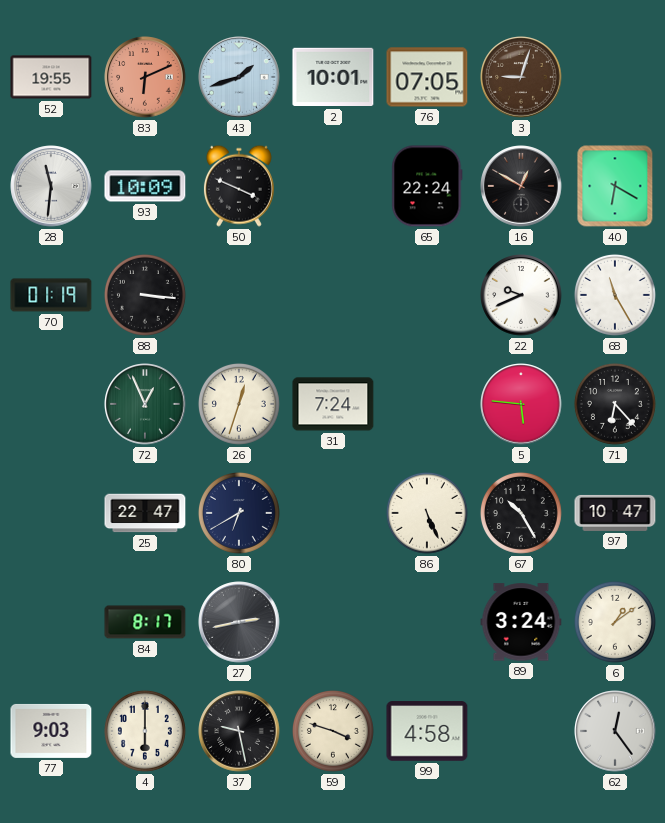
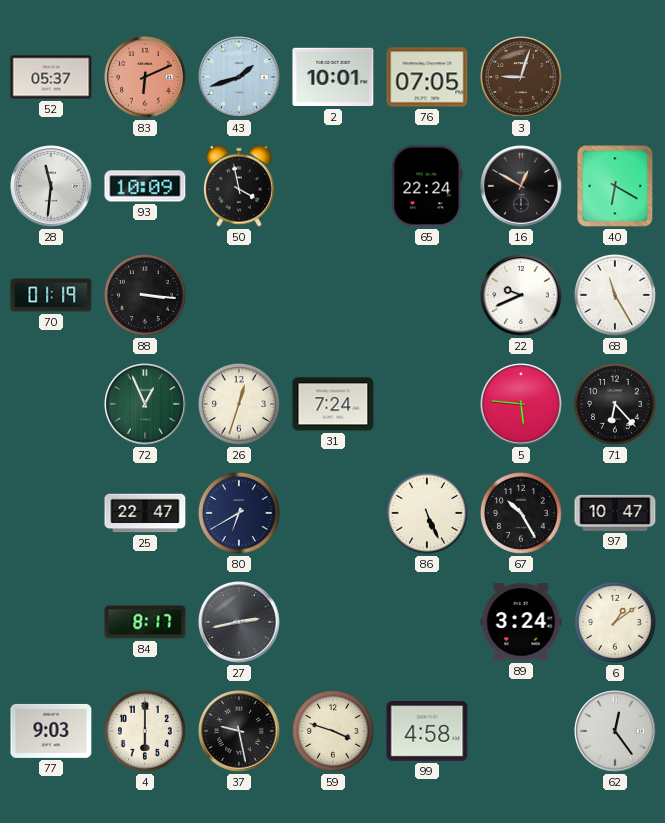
52: 19:55 -> 05:37
50: 3:49 -> 3:58
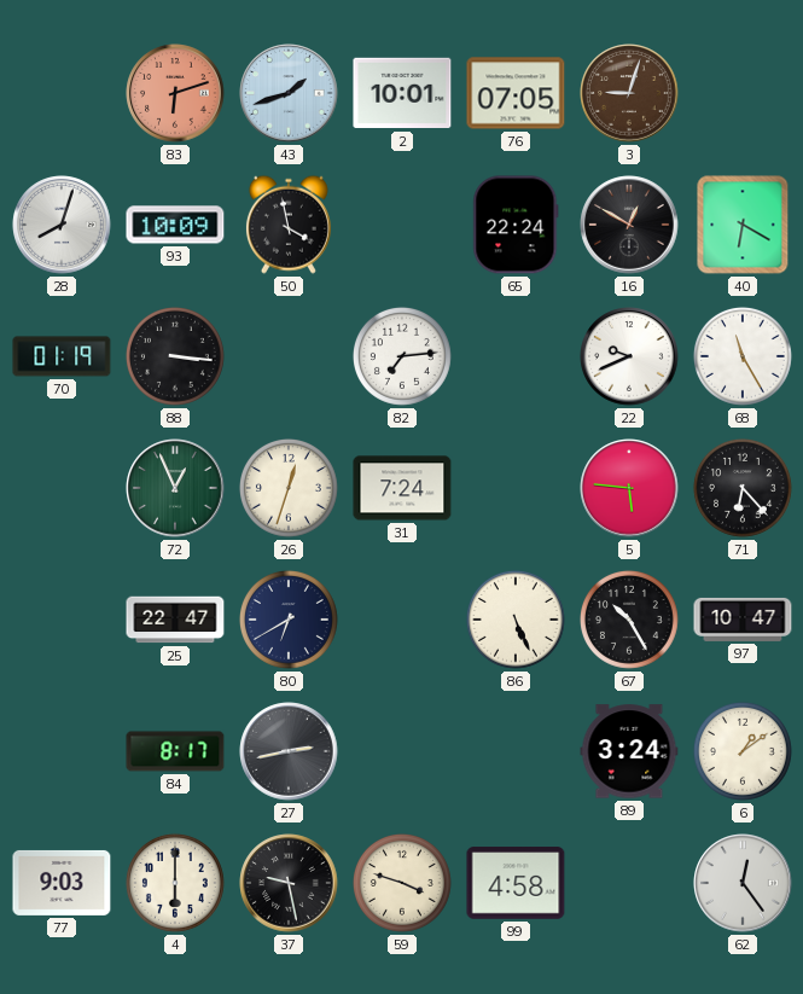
52: 05:37 -> none
83: 6:11 -> 6:12
28: 11:31 -> 8:03
82: none -> 7:14
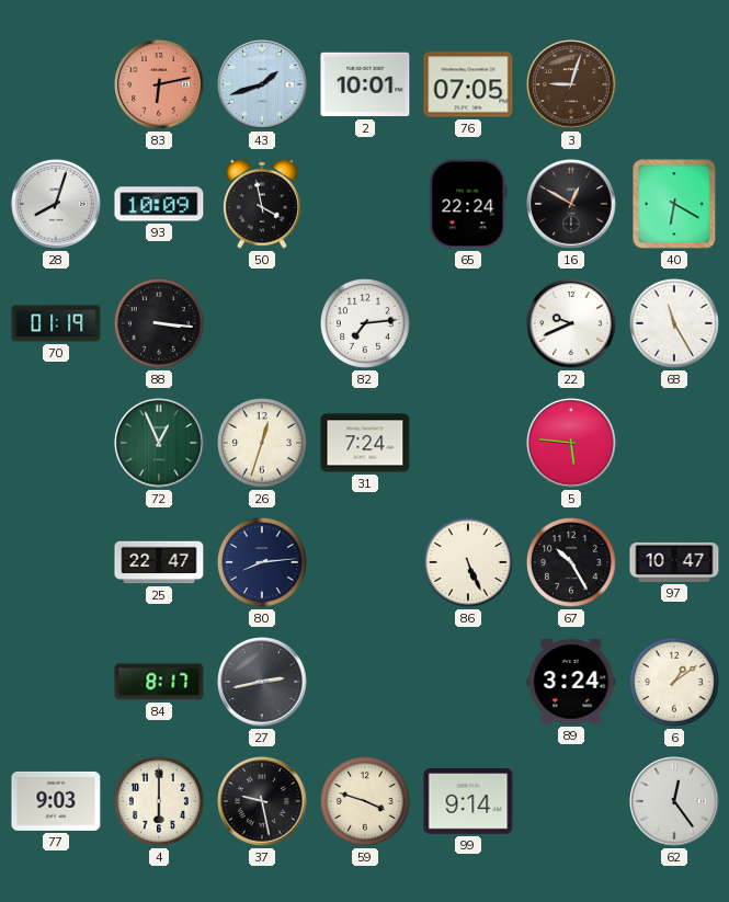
83: 6:12 -> 6:13
71: 6:23 -> none
80: 6:40 -> 8:14
99: 4:58 -> 9:14
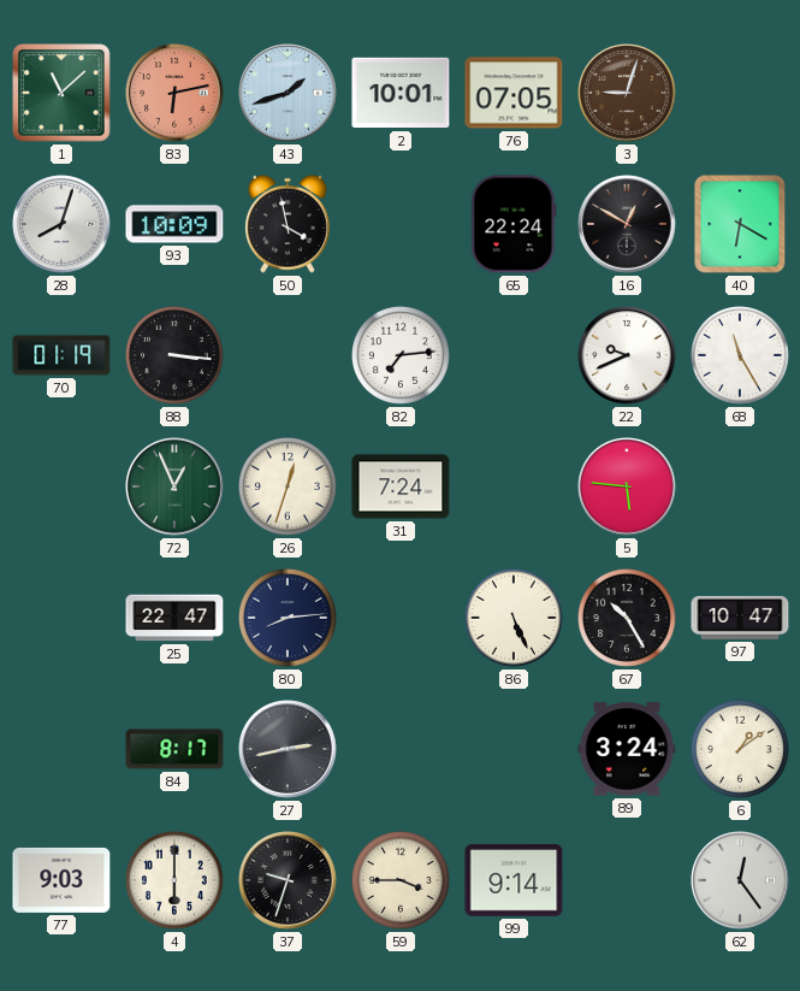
1: none -> 11:08
37: 9:28 -> 9:33
59: 3:48 -> 3:45
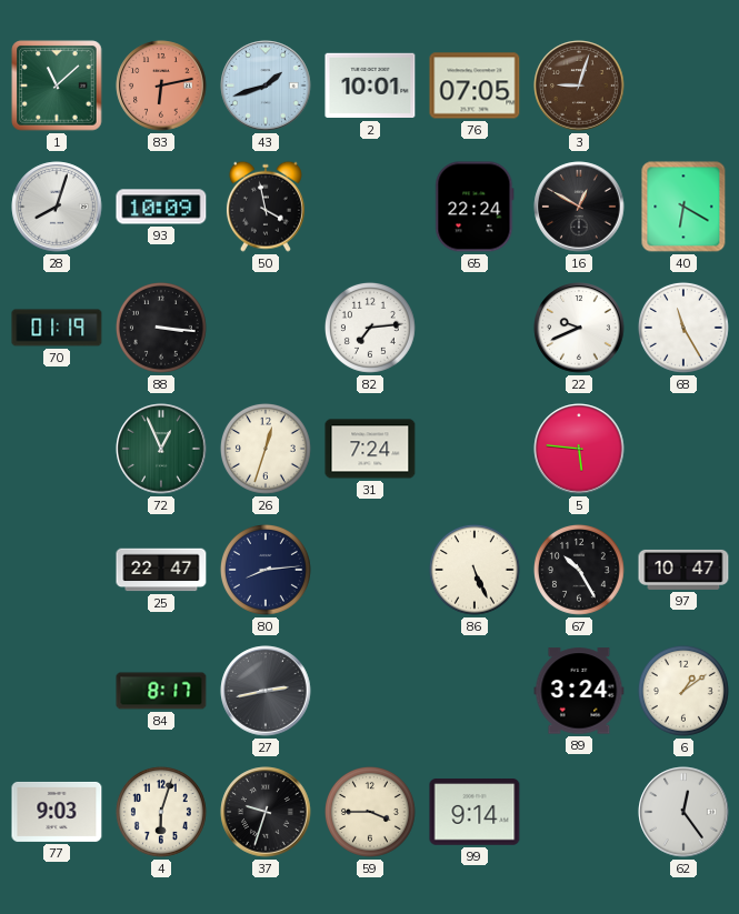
4: 6:00 -> 6:03
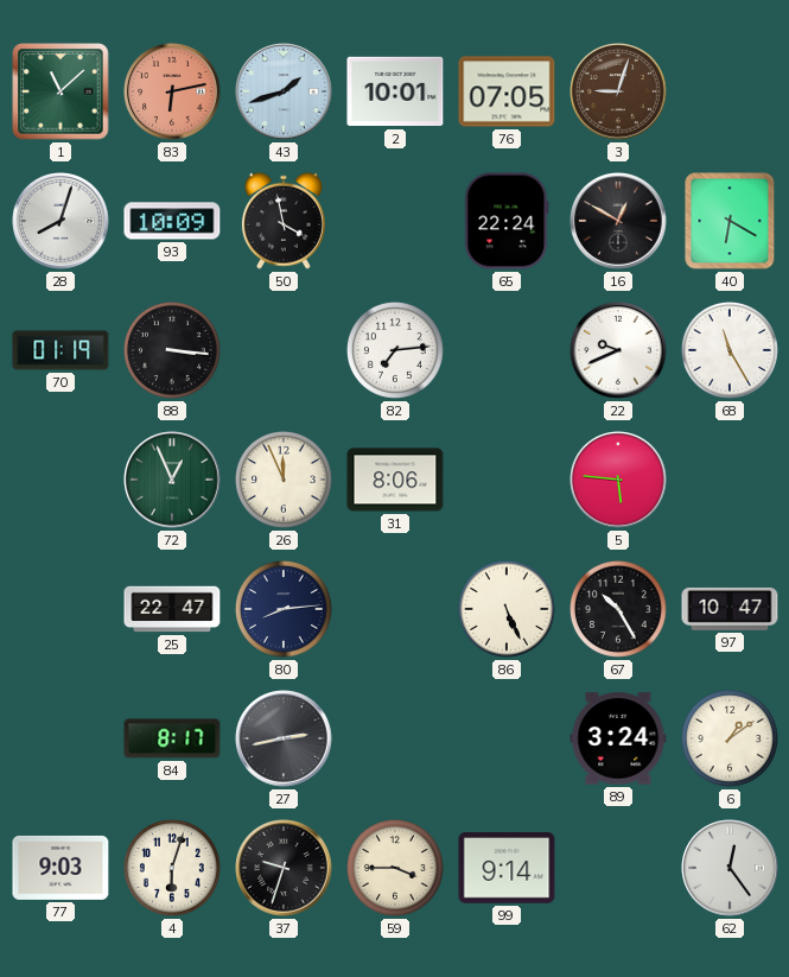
26: 12:33 -> 11:56
31: 7:24 -> 8:06
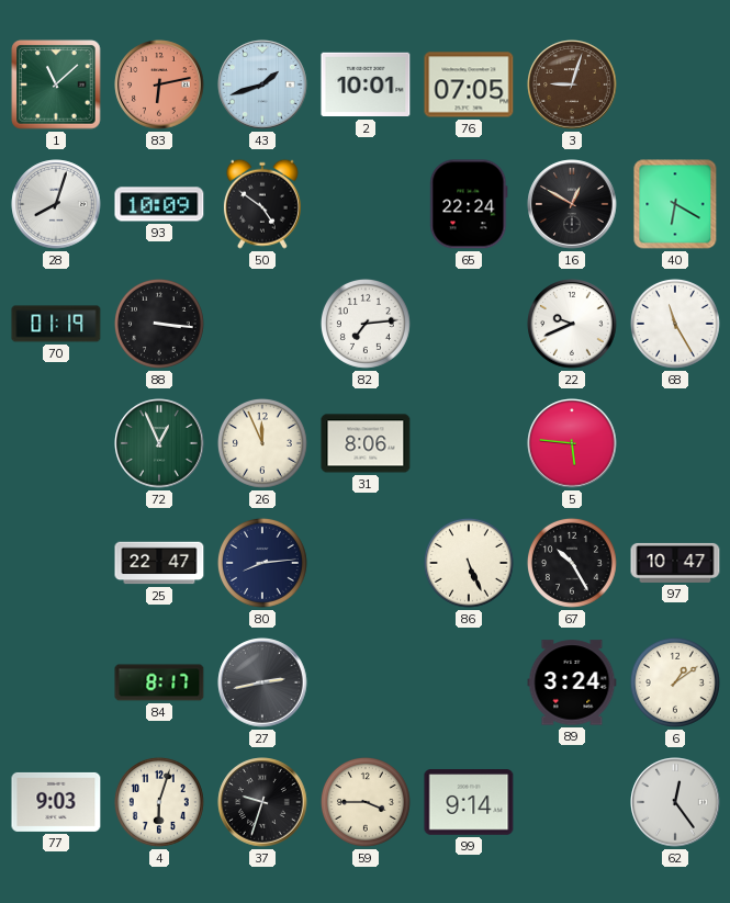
50: 3:58 -> 4:51
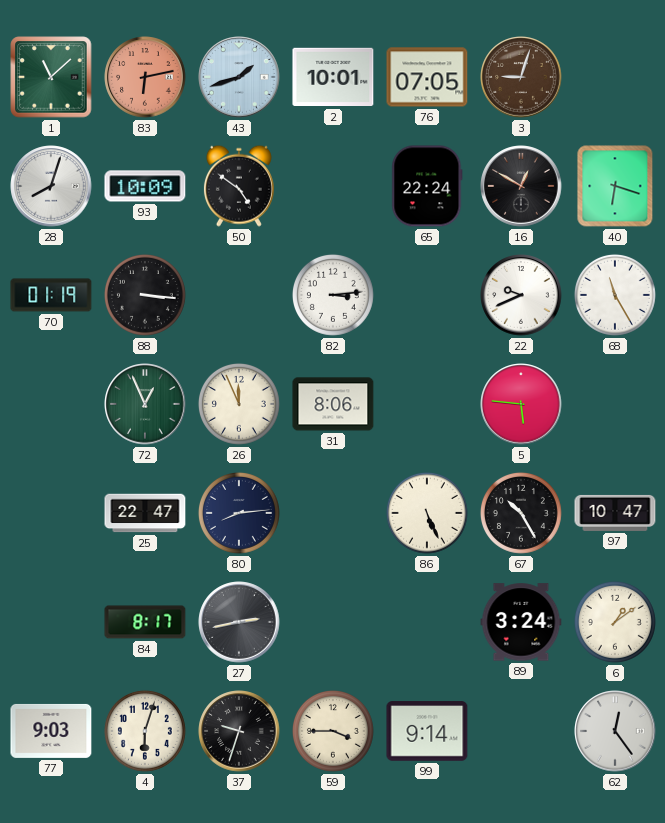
40: 6:20 -> 6:18
82: 7:14 -> 3:14
